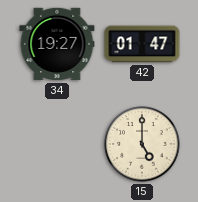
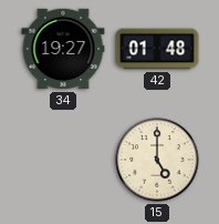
42: 01:47 -> 01:48
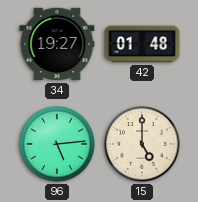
96: none -> 5:14
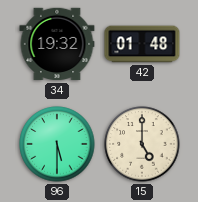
34: 19:27 -> 19:32
96: 5:14 -> 5:30
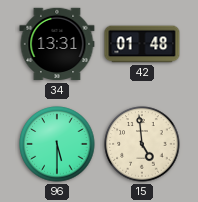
34: 19:32 -> 13:31
15: 5:00 -> 4:59
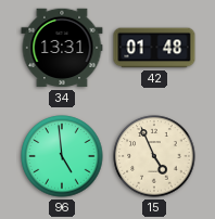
96: 5:30 -> 4:59
15: 4:59 -> 4:56
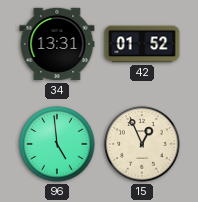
42: 01:48 -> 01:52
15: 4:56 -> 12:56
